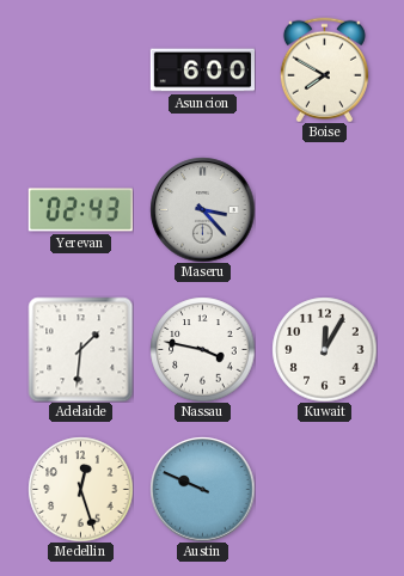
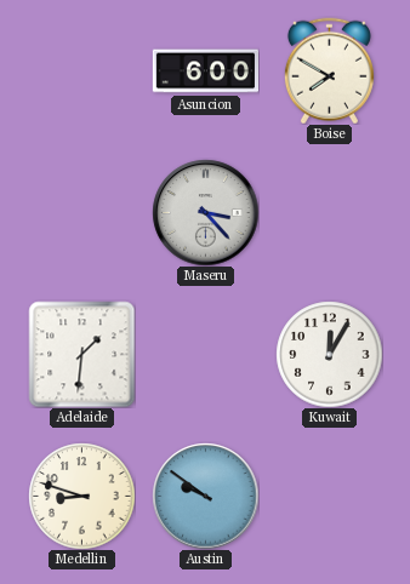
Yerevan: 02:43 -> none
Nassau: 3:47 -> none
Medellin: 12:27 -> 8:48
Austin: 9:49 -> 9:51
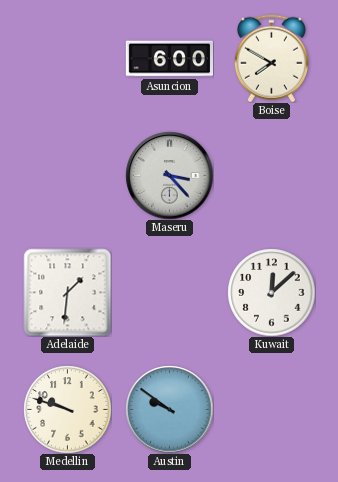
Kuwait: 12:05 -> 12:08
Medellin: 8:48 -> 9:48
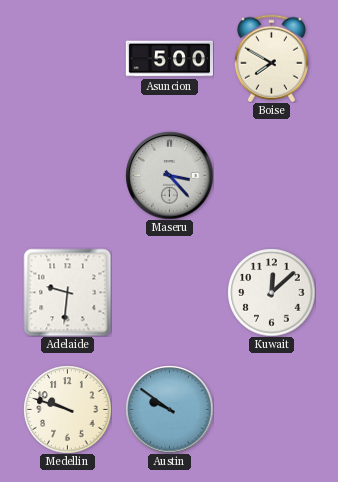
Asuncion: 6:00 -> 5:00
Adelaide: 1:31 -> 9:31
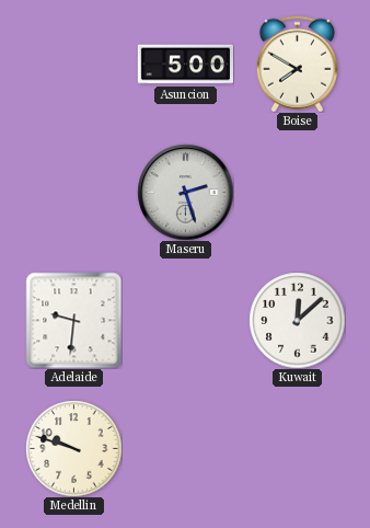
Maseru: 3:23 -> 2:27
Austin: 9:51 -> none
